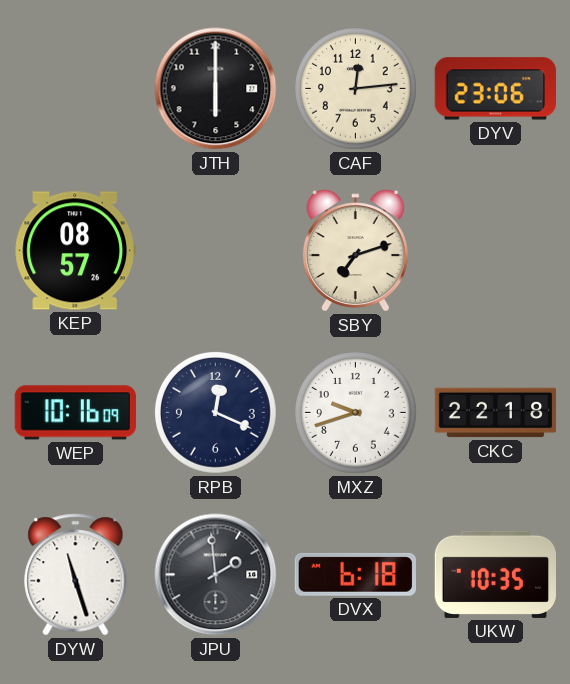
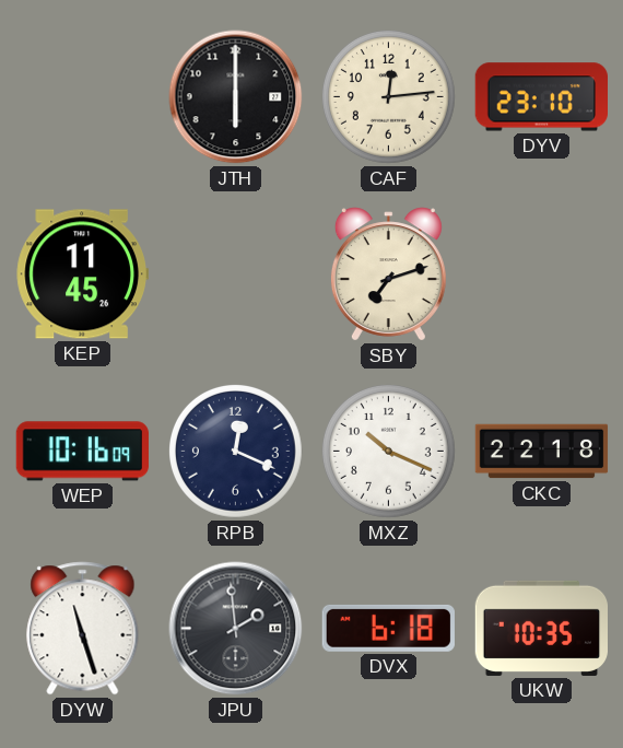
DYV: 23:06 -> 23:10
KEP: 08:57 -> 11:45
MXZ: 9:42 -> 10:19
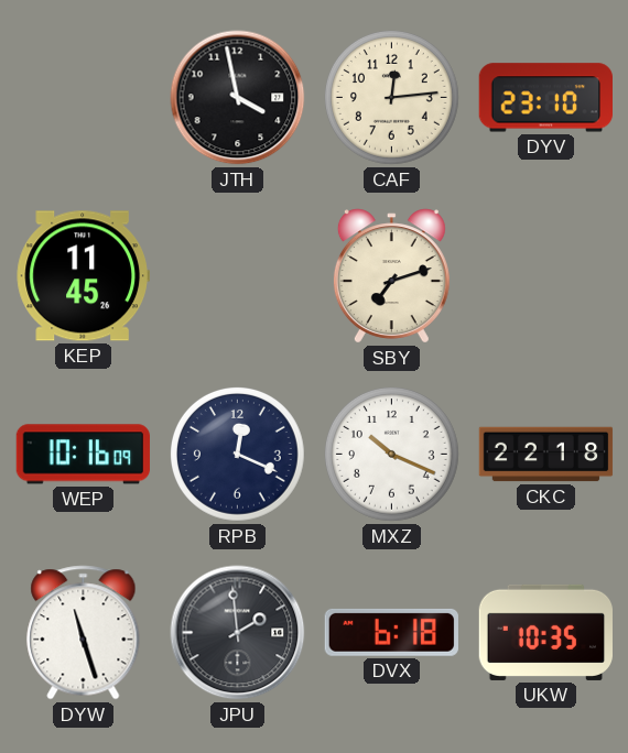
JTH: 6:00 -> 3:58
